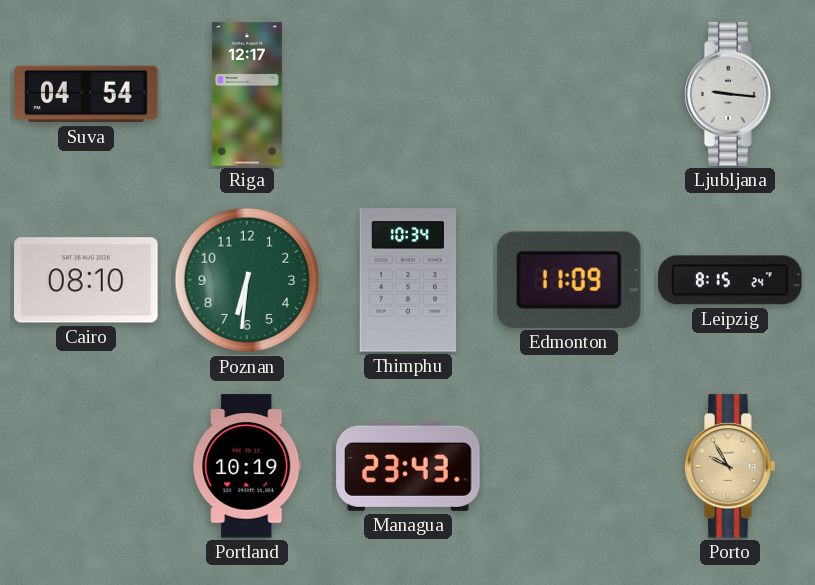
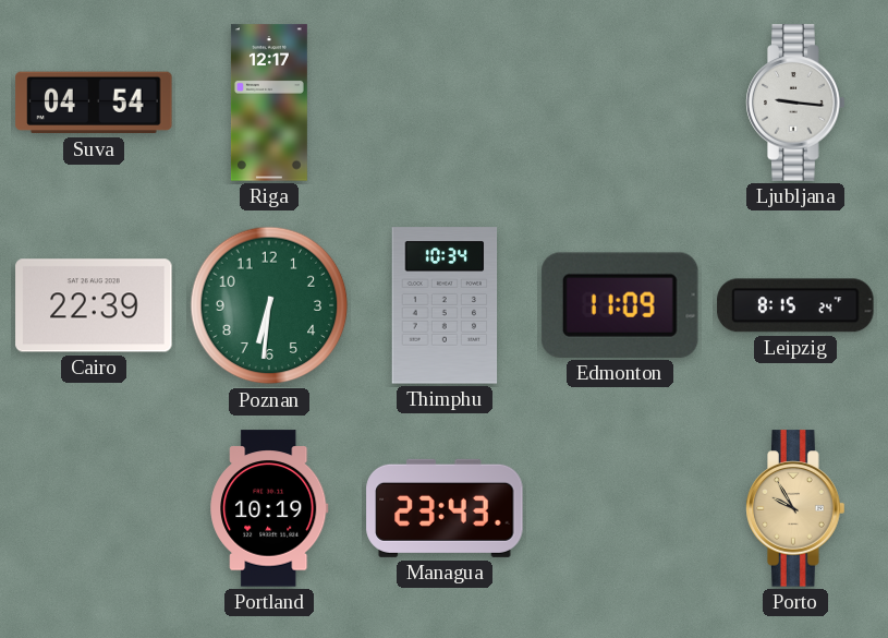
Cairo: 08:10 -> 22:39
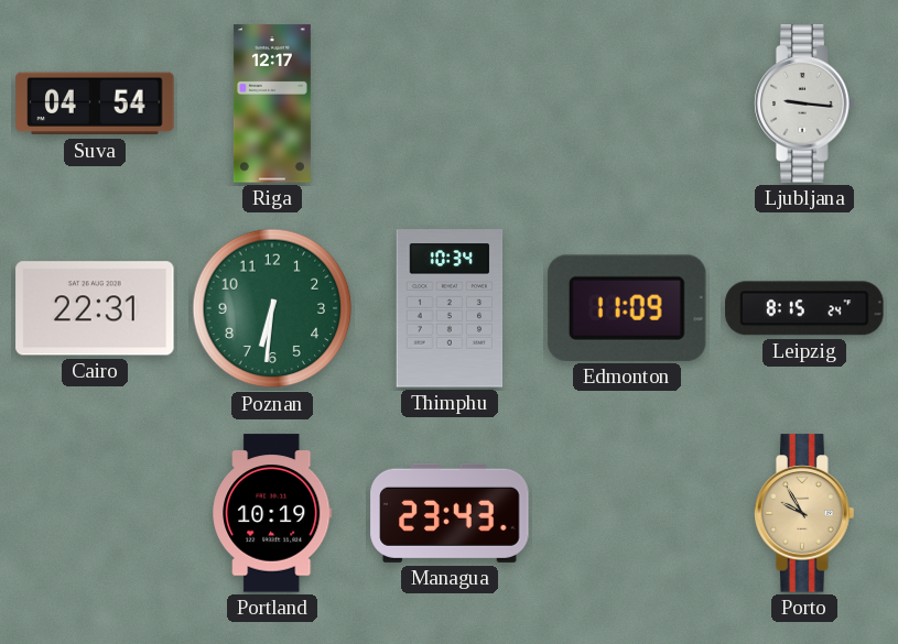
Cairo: 22:39 -> 22:31
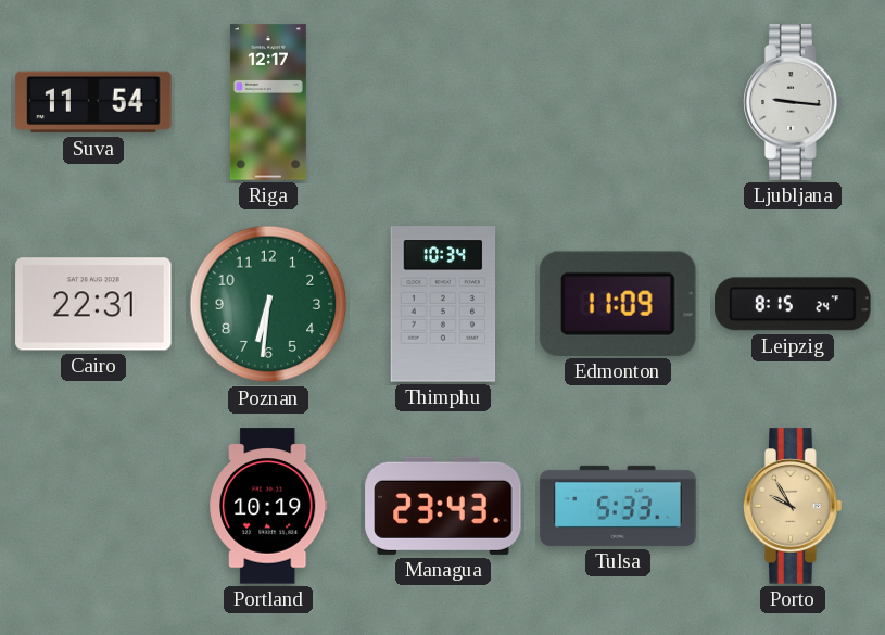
Suva: 04:54 -> 11:54
Tulsa: none -> 5:33
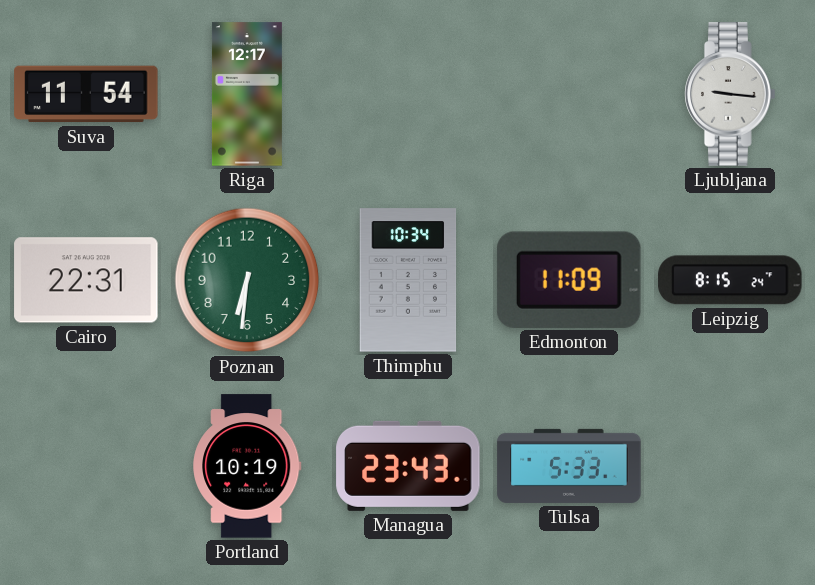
Porto: 9:55 -> none
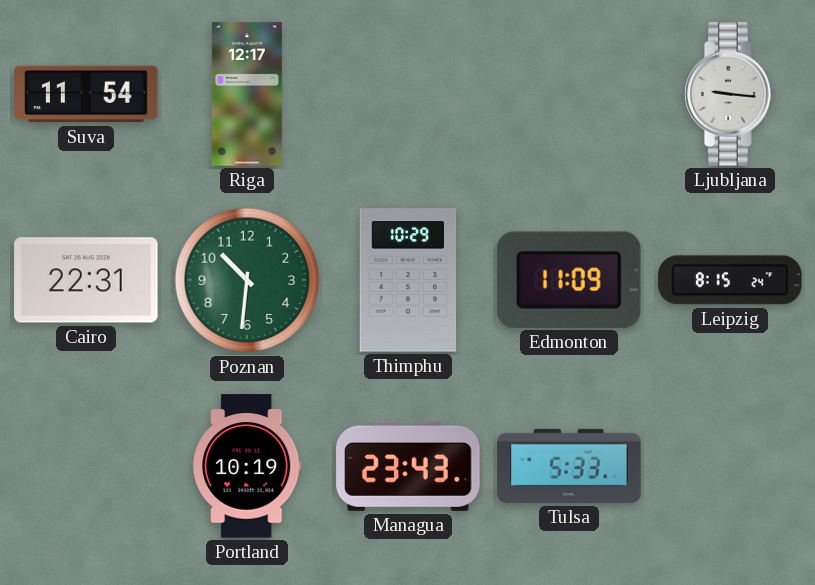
Poznan: 6:31 -> 10:31
Thimphu: 10:34 -> 10:29
